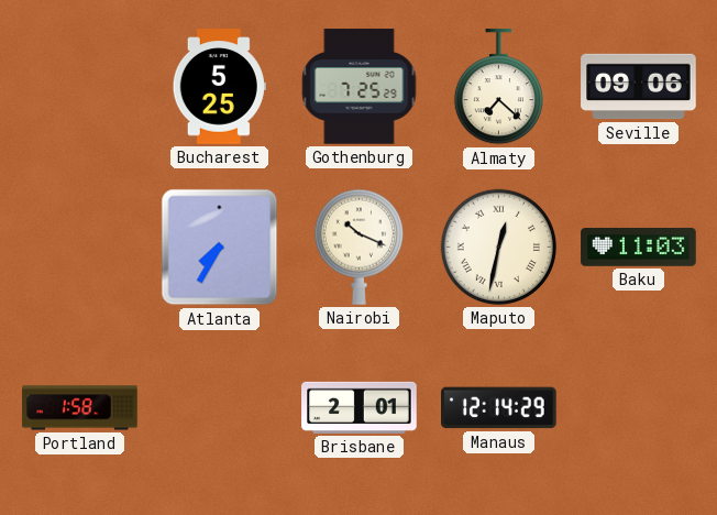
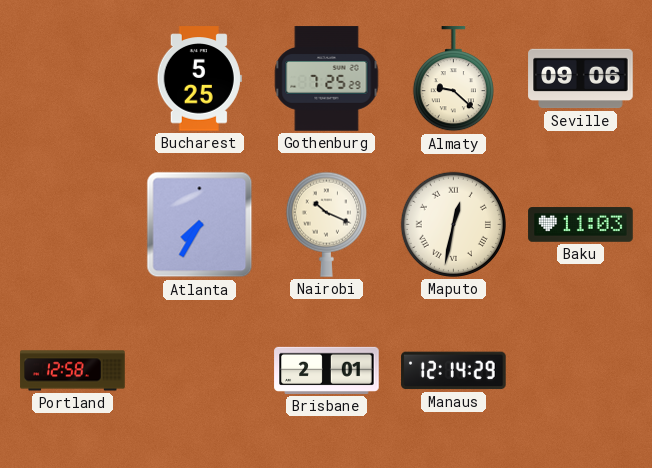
Almaty: 7:22 -> 9:22
Portland: 1:58 -> 12:58
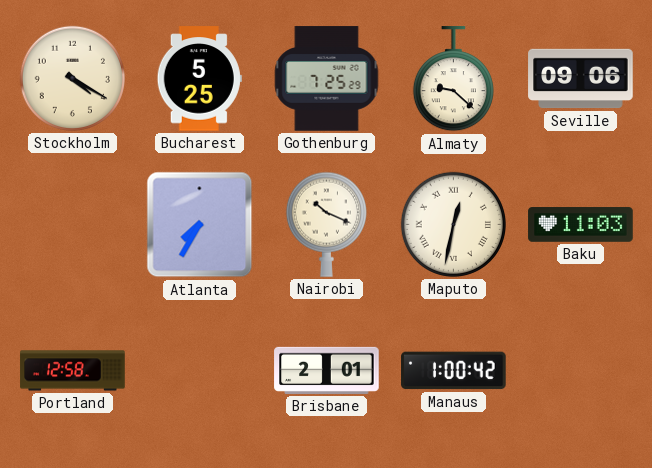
Stockholm: none -> 4:20
Manaus: 12:14 -> 1:00
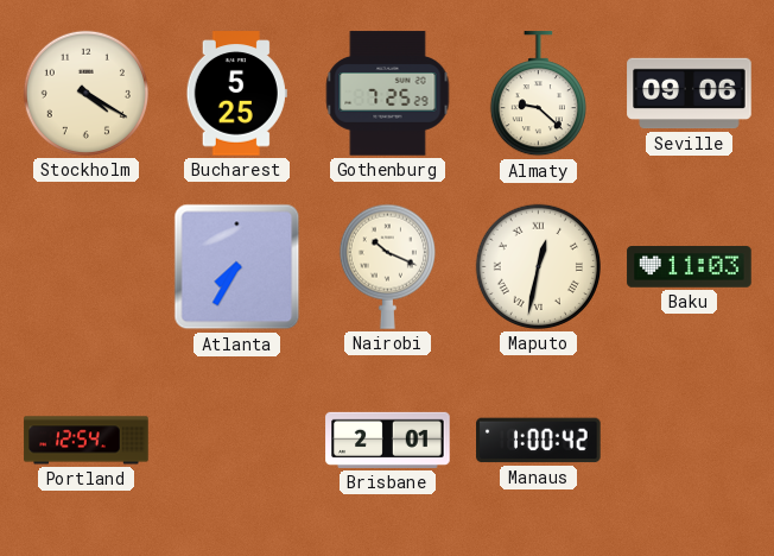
Portland: 12:58 -> 12:54
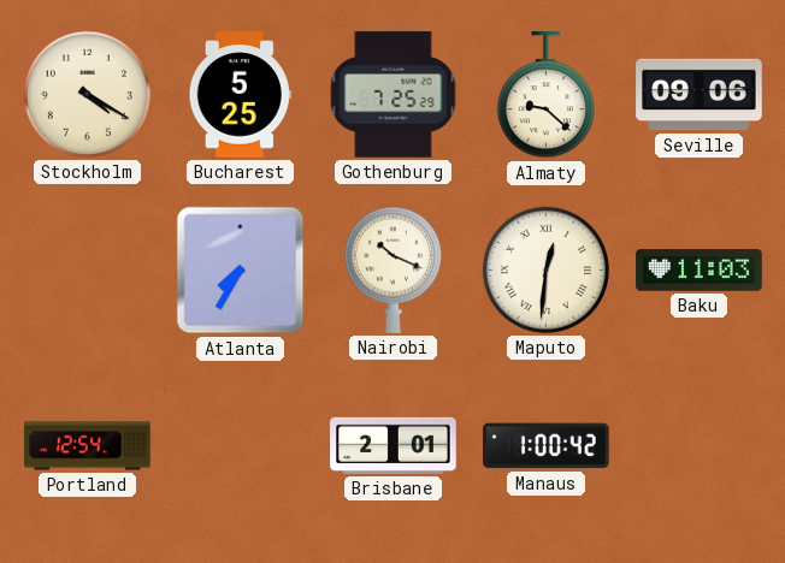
Maputo: 12:32 -> 12:31
